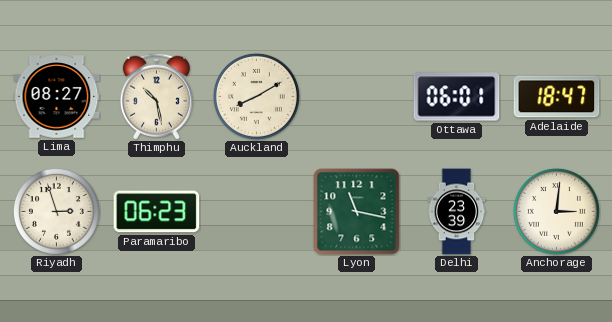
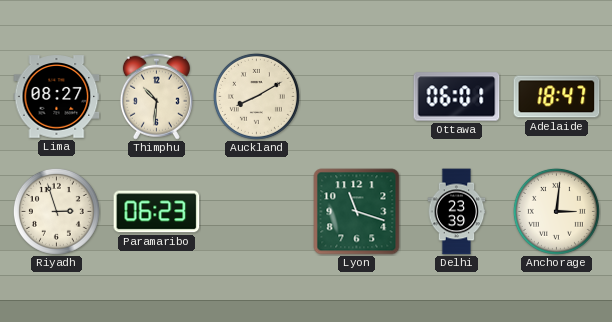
Thimphu: 10:28 -> 10:31
Lyon: 11:17 -> 11:18
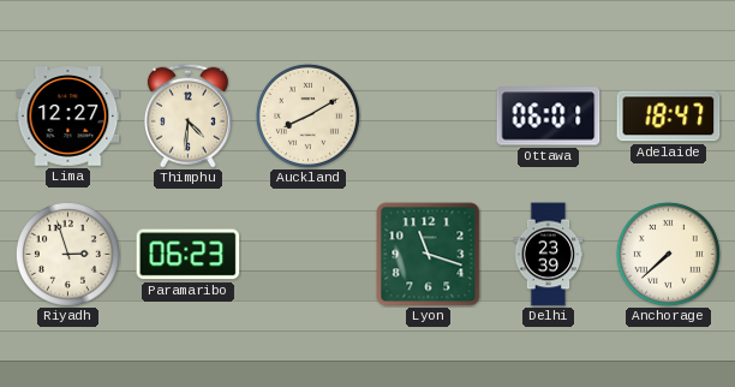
Lima: 08:27 -> 12:27
Thimphu: 10:31 -> 4:31
Anchorage: 3:01 -> 7:38
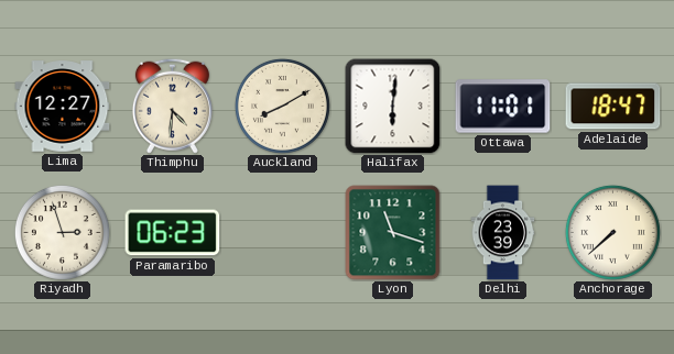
Halifax: none -> 6:01
Ottawa: 06:01 -> 11:01
